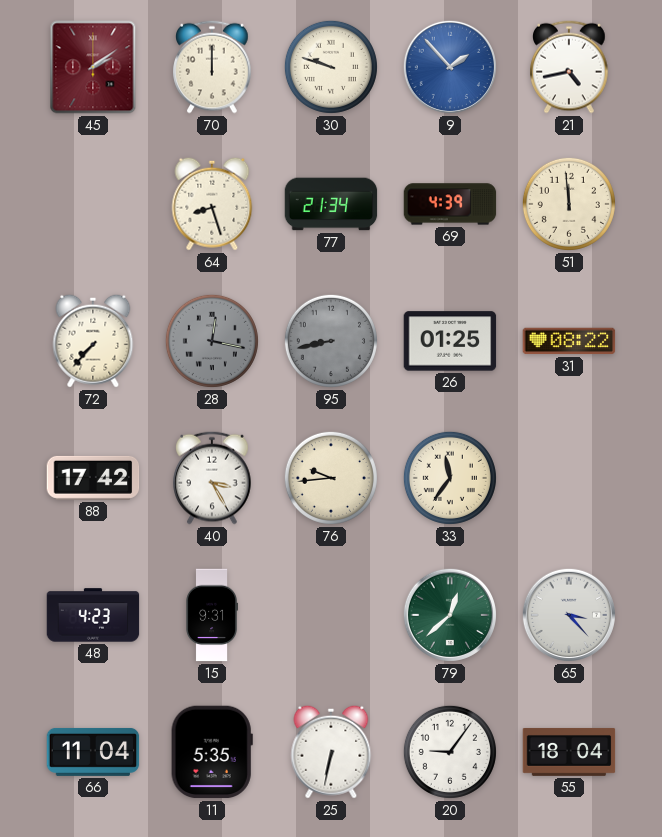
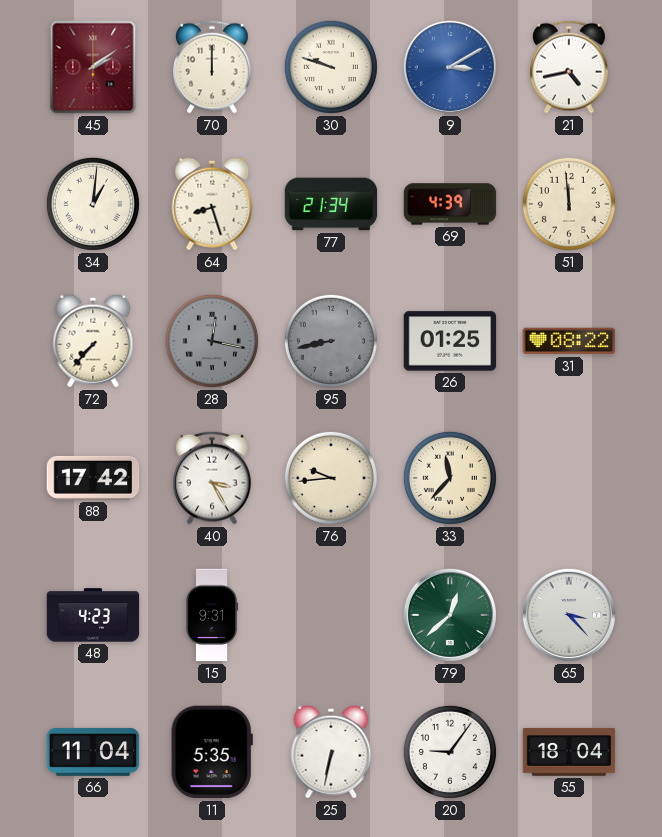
9: 1:53 -> 3:10
34: none -> 1:01
33: 11:36 -> 11:37
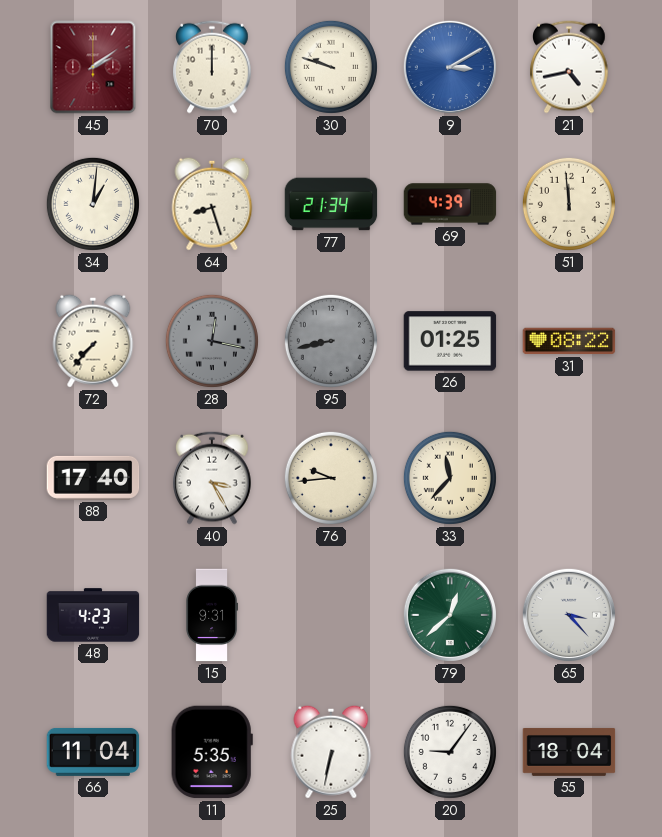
88: 17:42 -> 17:40
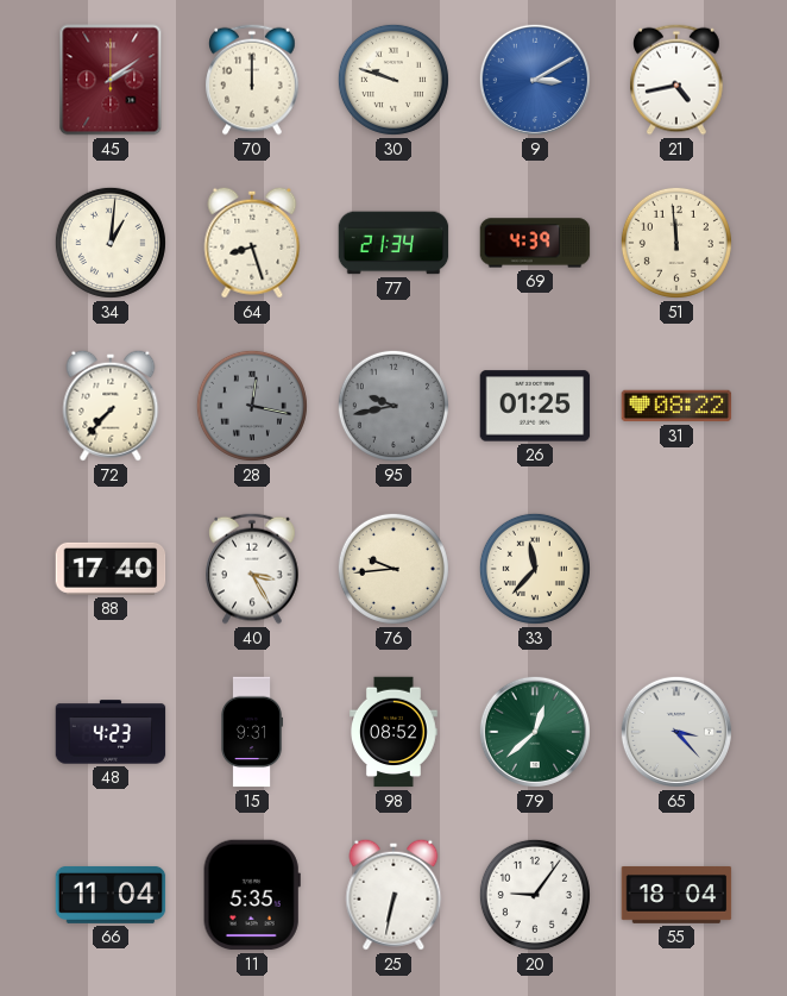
95: 8:43 -> 9:43
98: none -> 08:52
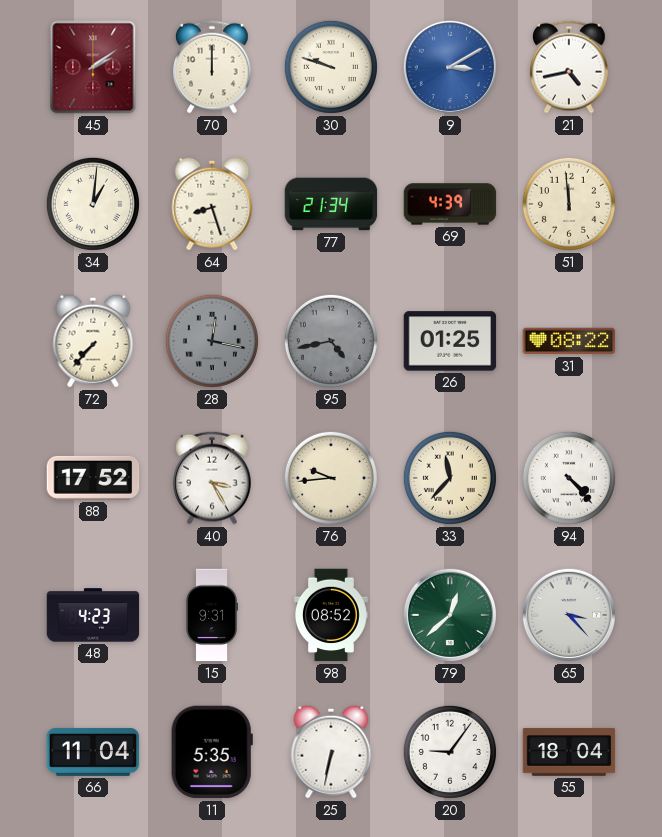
95: 9:43 -> 4:43
88: 17:40 -> 17:52
94: none -> 4:23
